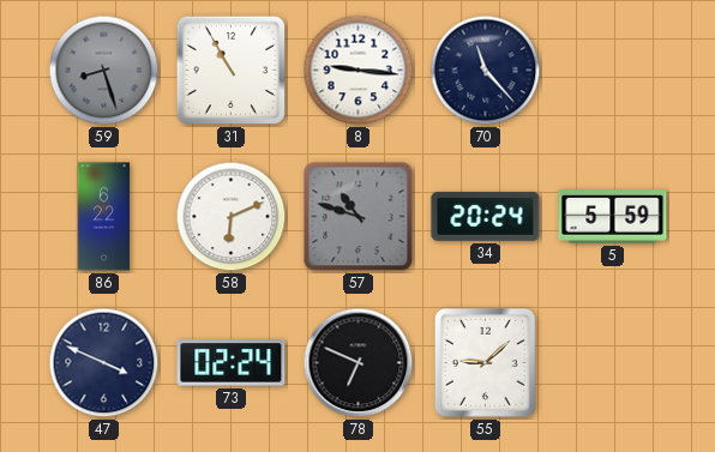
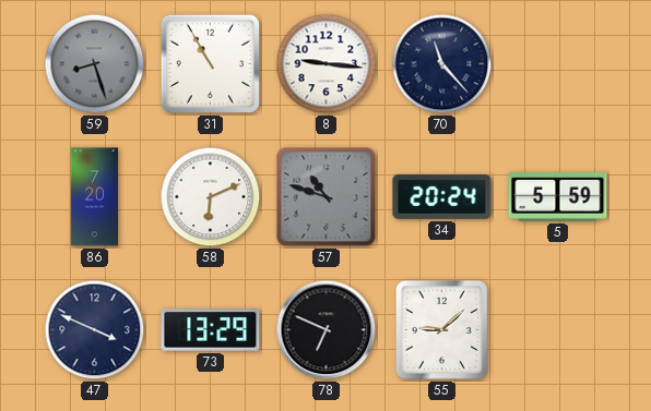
86: 6:22 -> 7:20
73: 02:24 -> 13:29
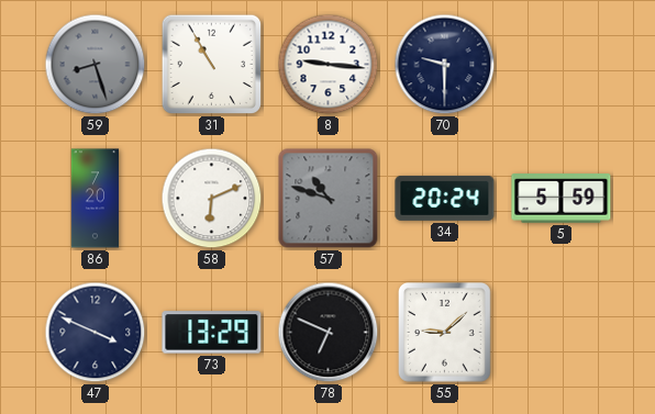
70: 11:23 -> 9:30
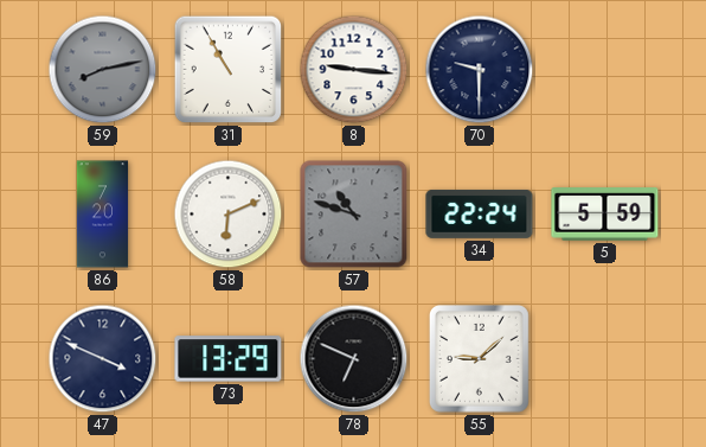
59: 8:27 -> 8:13
34: 20:24 -> 22:24
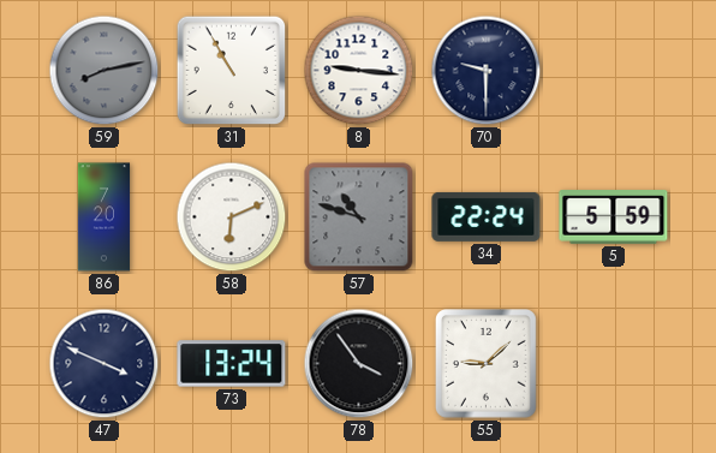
73: 13:29 -> 13:24
78: 6:49 -> 3:54
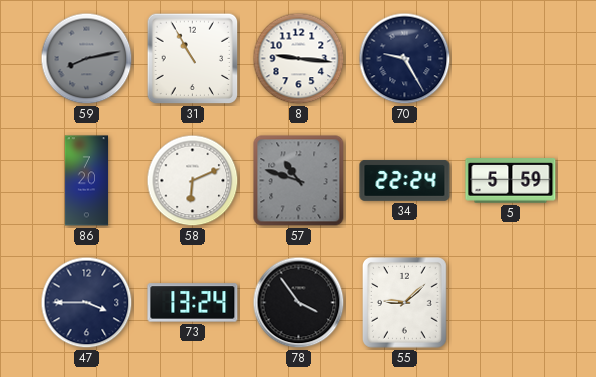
70: 9:30 -> 9:25
47: 3:49 -> 3:45
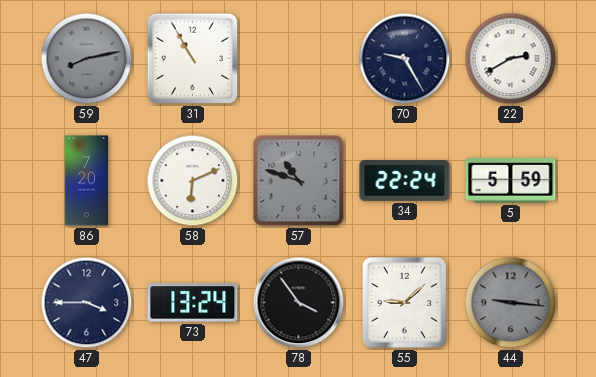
8: 9:16 -> none
22: none -> 2:40
44: none -> 9:16
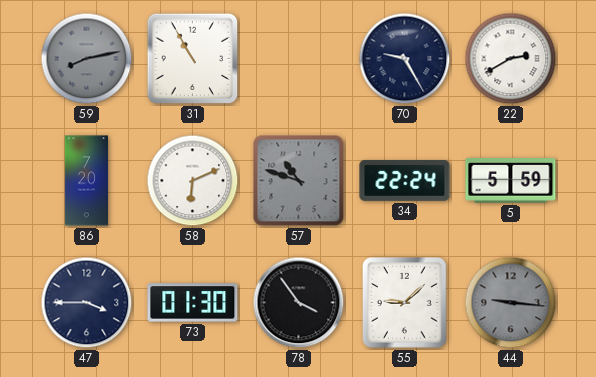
73: 13:24 -> 01:30
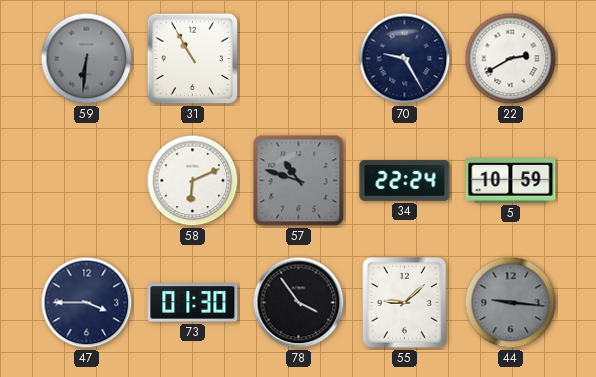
59: 8:13 -> 6:31
86: 7:20 -> none
5: 5:59 -> 10:59
